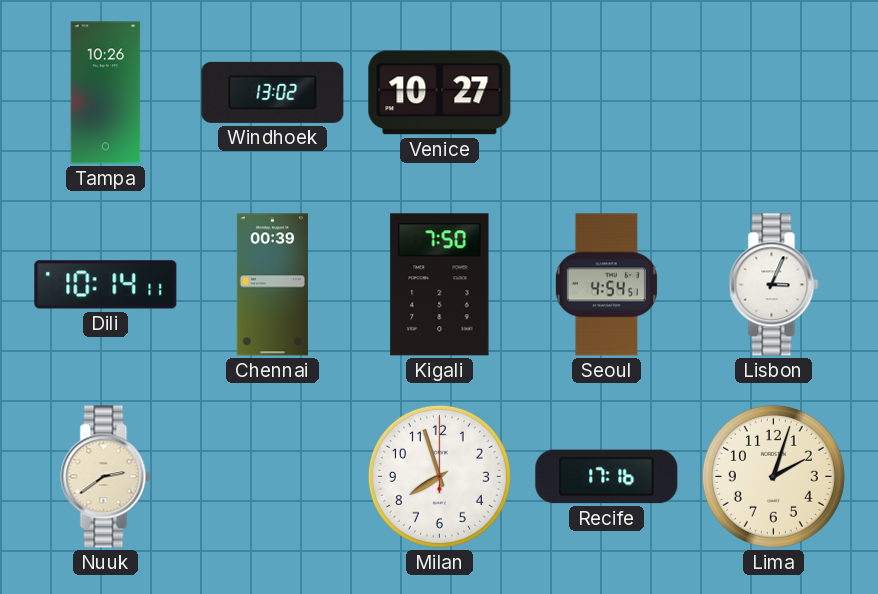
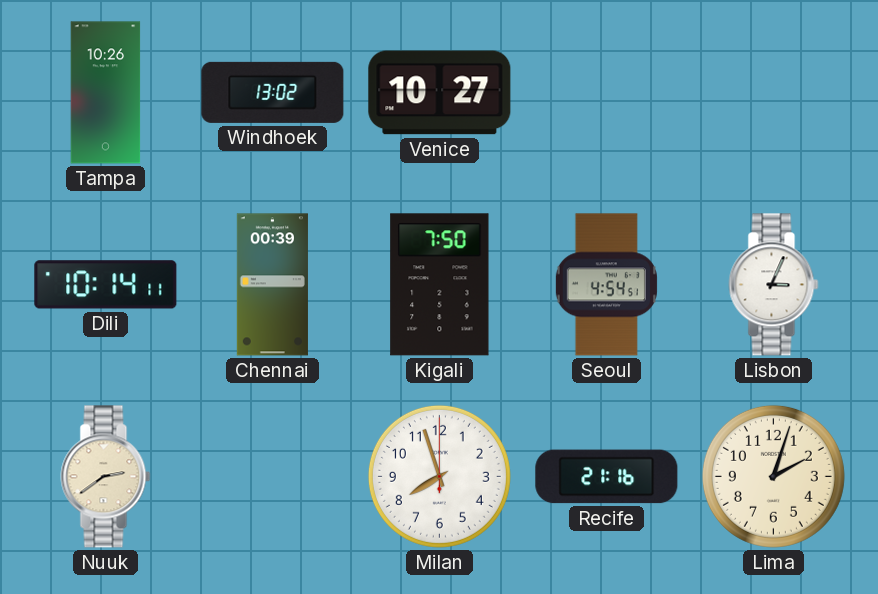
Recife: 17:16 -> 21:16
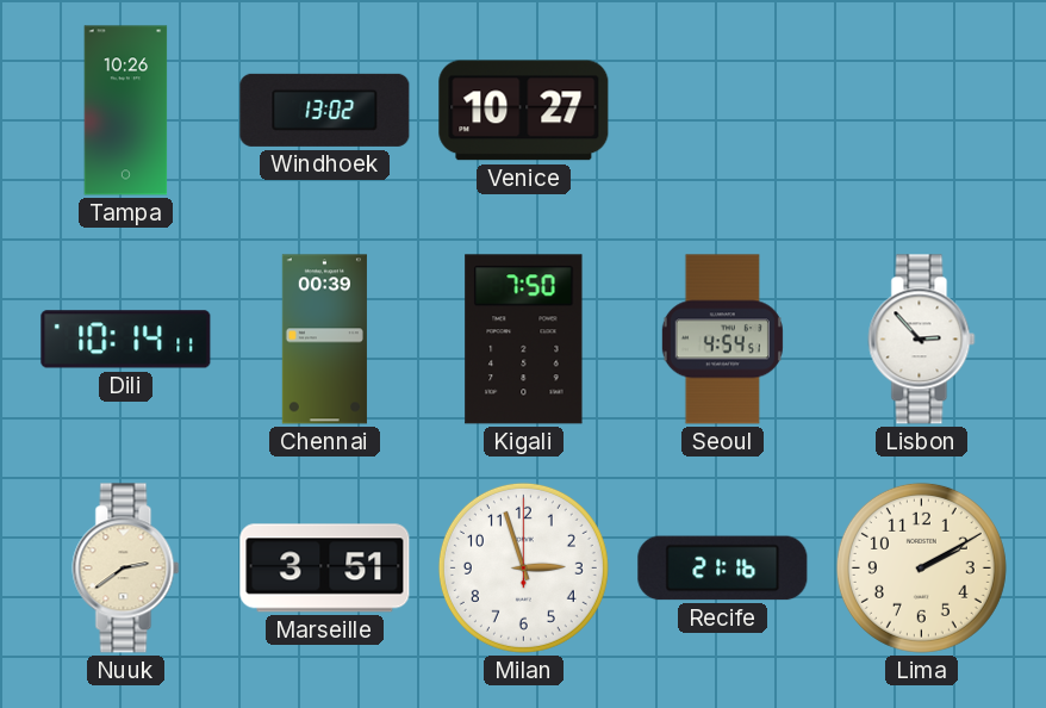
Lisbon: 3:04 -> 2:53
Marseille: none -> 3:51
Milan: 7:57 -> 2:57
Lima: 2:03 -> 2:10
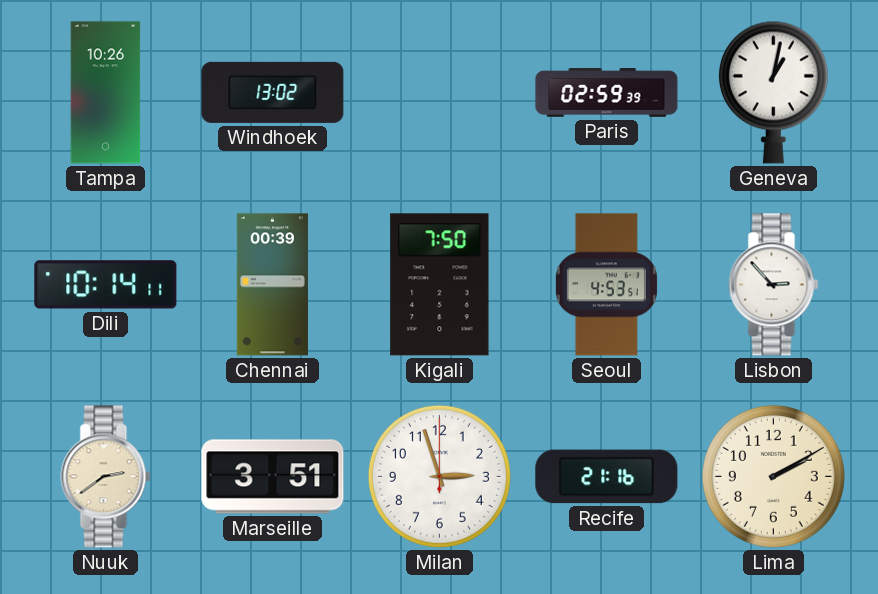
Venice: 10:27 -> none
Paris: none -> 02:59
Geneva: none -> 1:02
Seoul: 4:54 -> 4:53
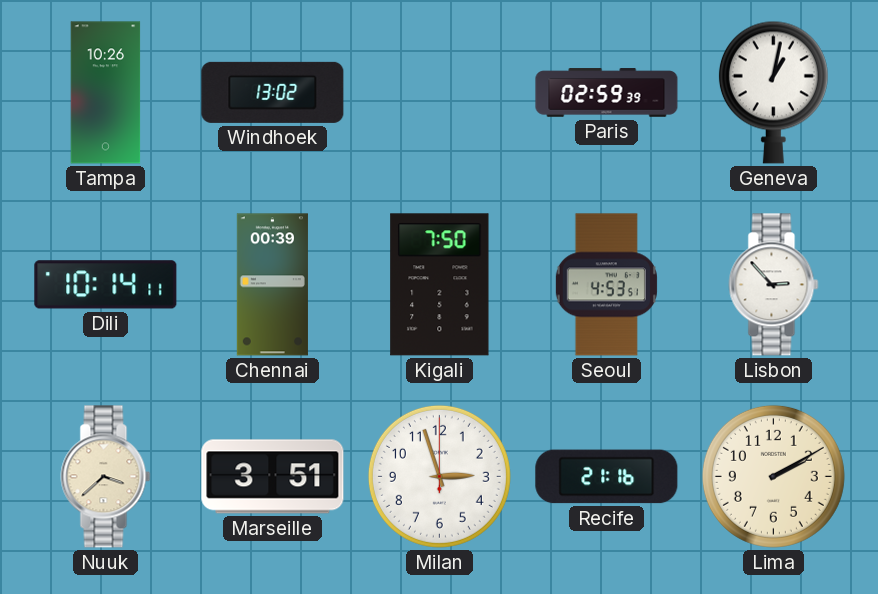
Nuuk: 2:39 -> 3:38
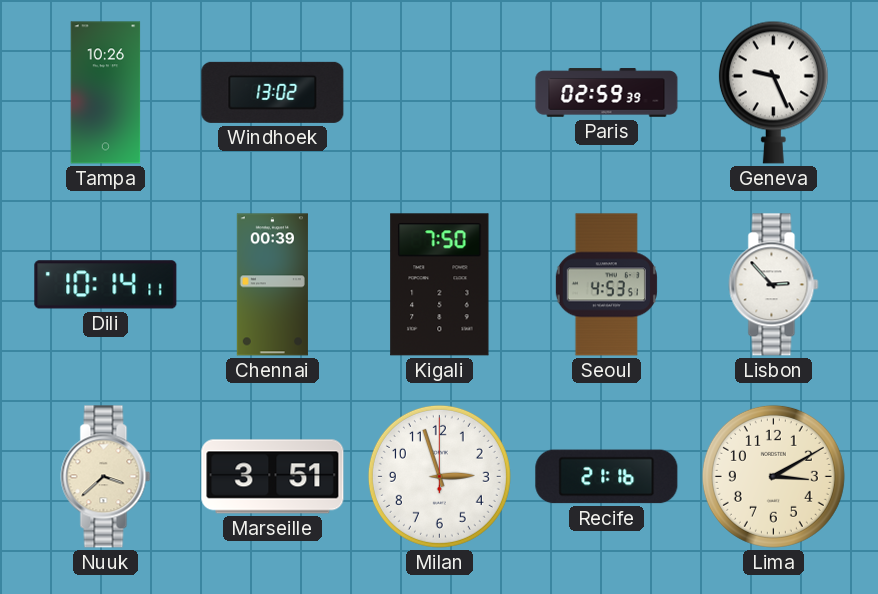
Geneva: 1:02 -> 9:26
Lima: 2:10 -> 3:10
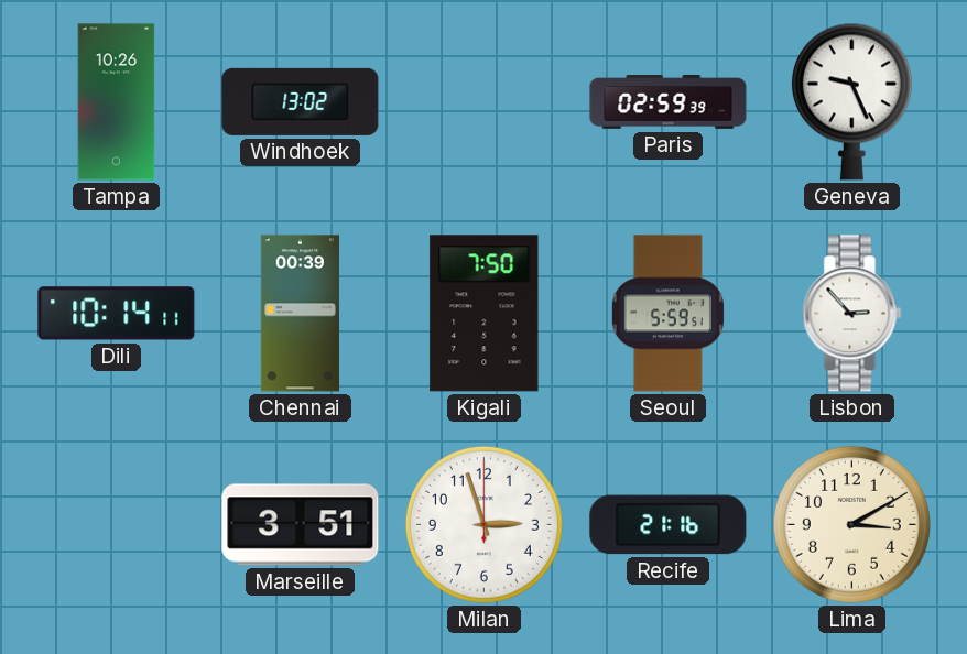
Seoul: 4:53 -> 5:59
Nuuk: 3:38 -> none
